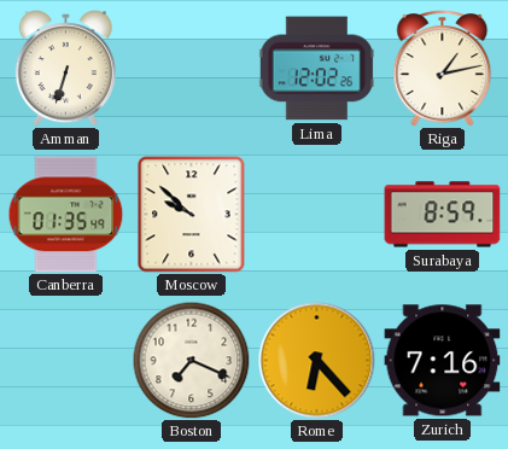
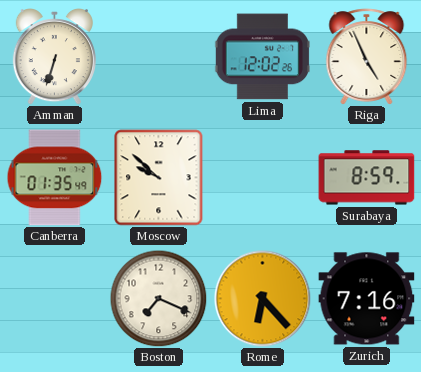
Riga: 1:13 -> 4:56
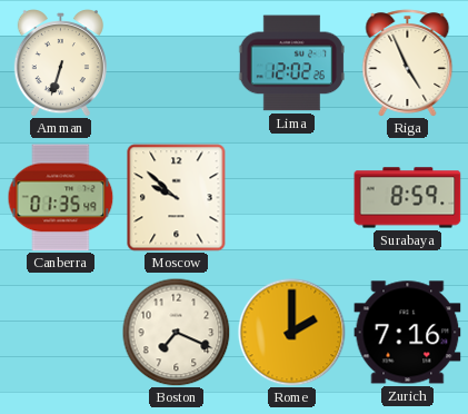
Rome: 6:23 -> 2:00
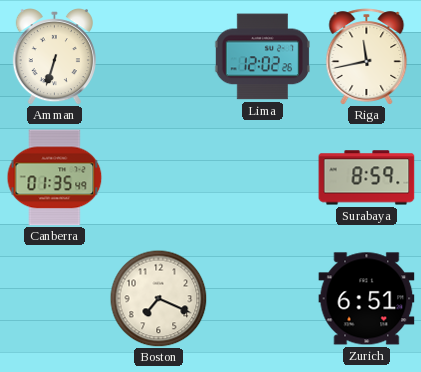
Riga: 4:56 -> 11:43
Moscow: 9:52 -> none
Rome: 2:00 -> none
Zurich: 7:16 -> 6:51
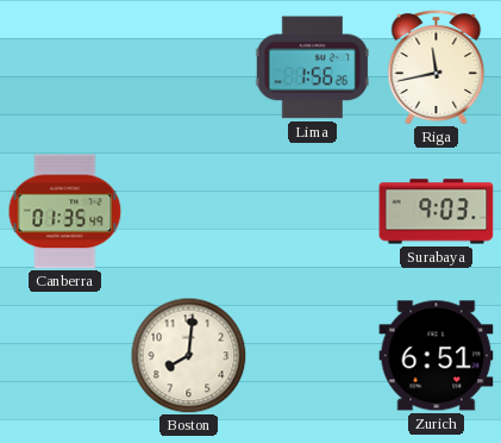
Amman: 6:33 -> none
Lima: 12:02 -> 1:56
Surabaya: 8:59 -> 9:03
Boston: 7:19 -> 8:01
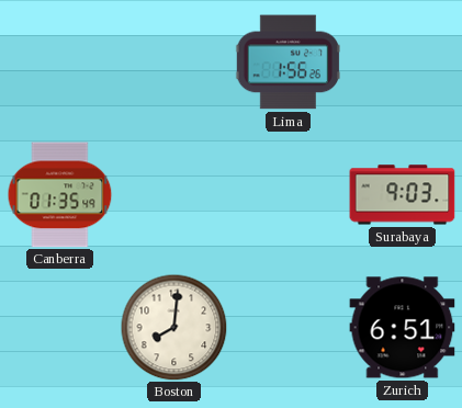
Riga: 11:43 -> none
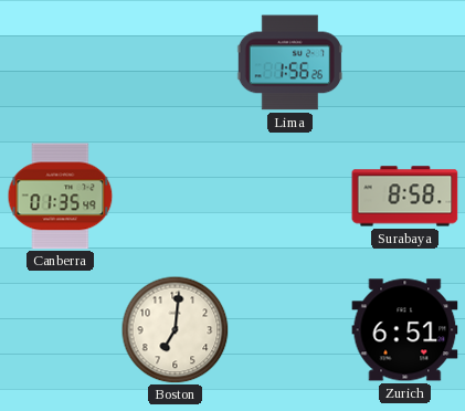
Surabaya: 9:03 -> 8:58
Boston: 8:01 -> 7:01
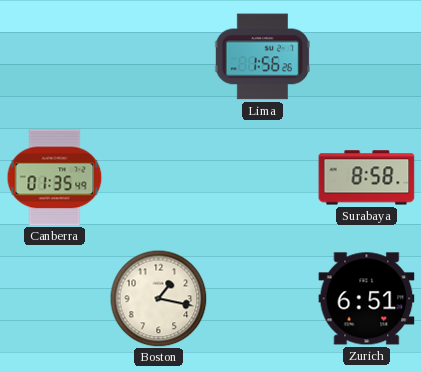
Boston: 7:01 -> 1:17
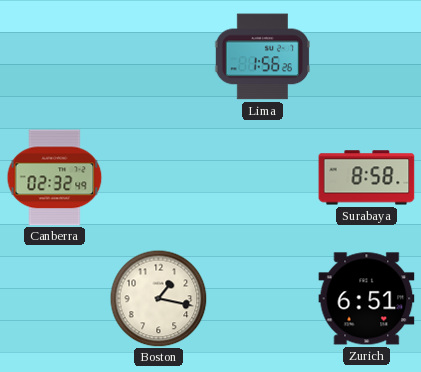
Canberra: 01:35 -> 02:32
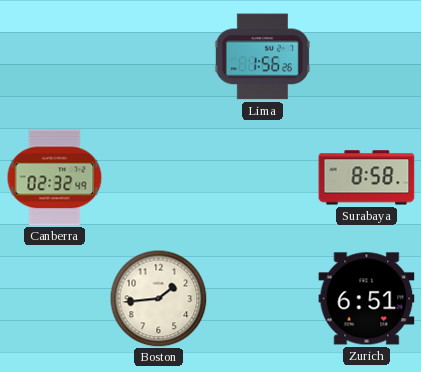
Boston: 1:17 -> 1:44
